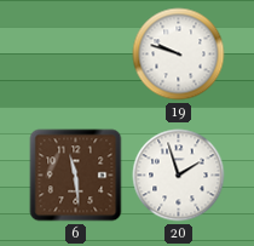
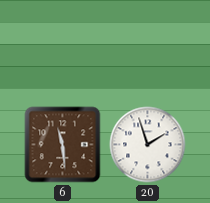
19: 9:48 -> none
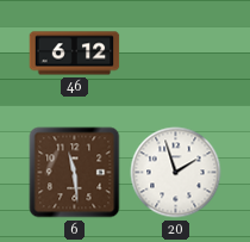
46: none -> 6:12
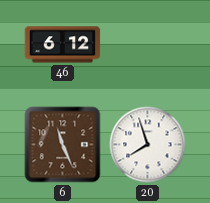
6: 11:29 -> 11:26
20: 1:57 -> 7:57
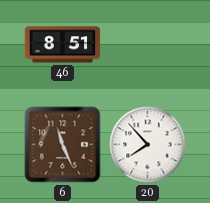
46: 6:12 -> 8:51
20: 7:57 -> 7:53
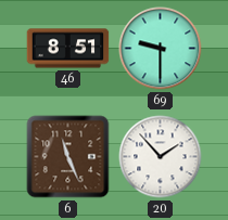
69: none -> 9:30
20: 7:53 -> 1:53
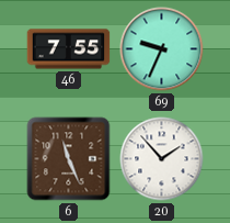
46: 8:51 -> 7:55
69: 9:30 -> 9:34
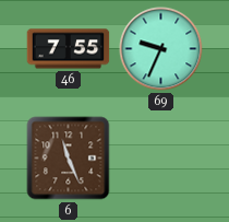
20: 1:53 -> none
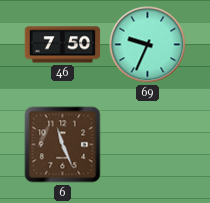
46: 7:55 -> 7:50
